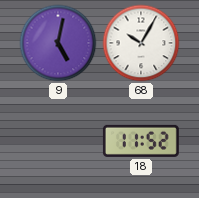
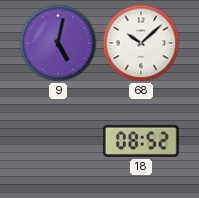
68: 10:05 -> 10:08
18: 11:52 -> 08:52
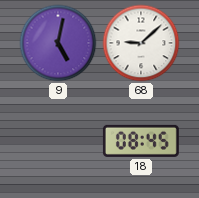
68: 10:08 -> 9:08
18: 08:52 -> 08:45
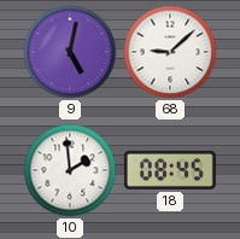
10: none -> 1:59
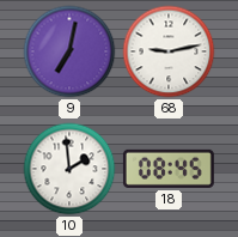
9: 5:02 -> 7:02
68: 9:08 -> 9:13
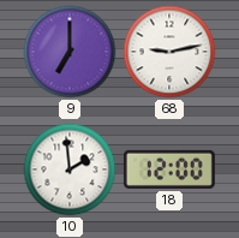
9: 7:02 -> 7:00
18: 08:45 -> 12:00
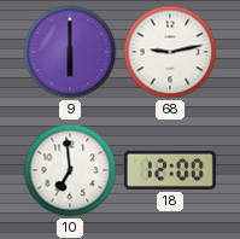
9: 7:00 -> 6:00
10: 1:59 -> 6:59
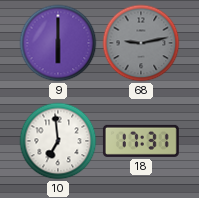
68 dial: white -> grey
18: 12:00 -> 17:31
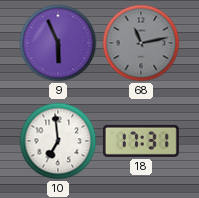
9: 6:00 -> 5:56
68: 9:13 -> 11:13
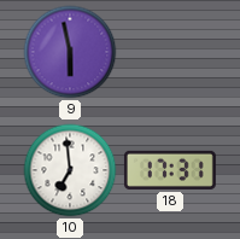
9: 5:56 -> 5:58
68: 11:13 -> none
